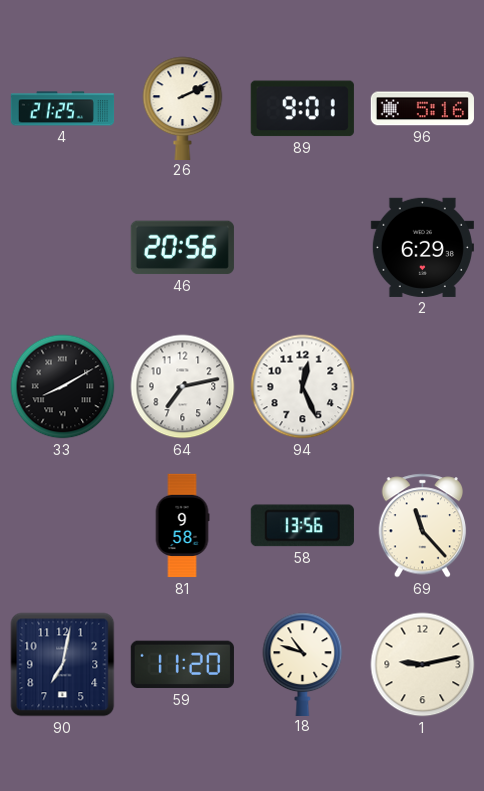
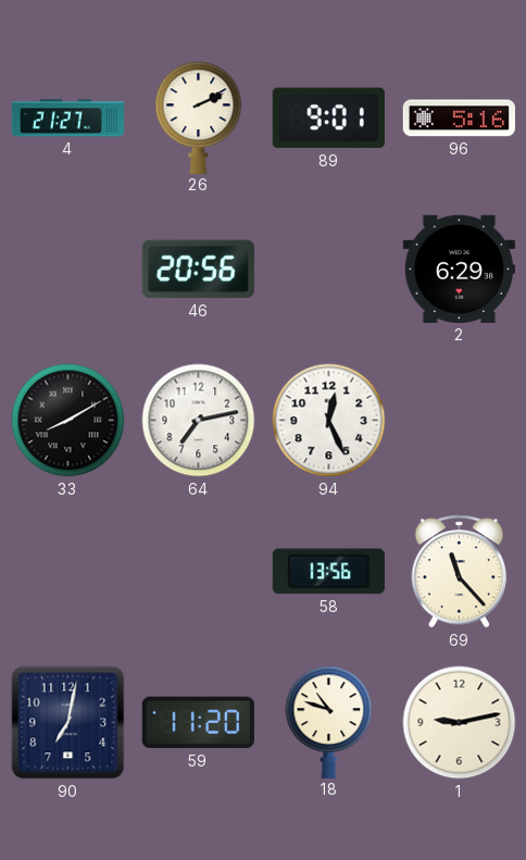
4: 21:25 -> 21:27
81: 9:58 -> none
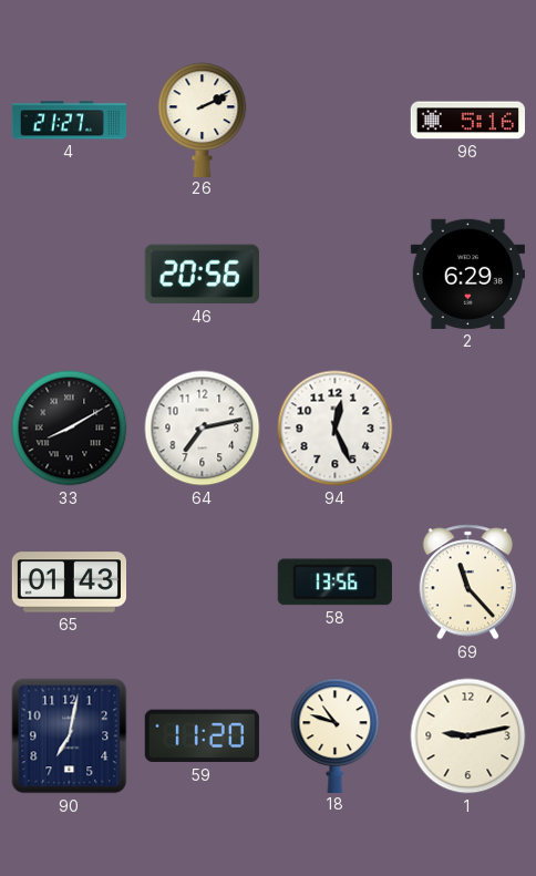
89: 9:01 -> none
65: none -> 01:43
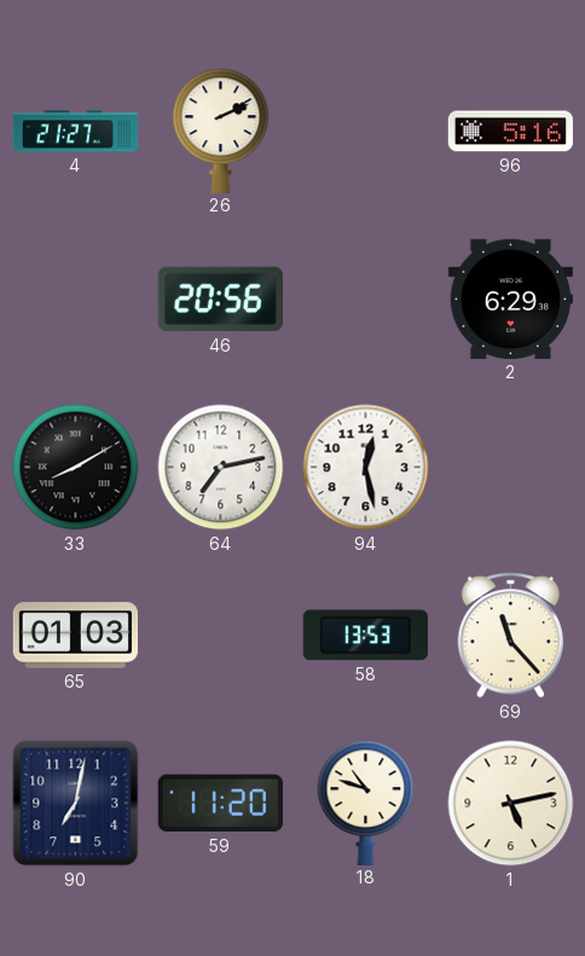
94: 12:26 -> 12:28
65: 01:43 -> 01:03
58: 13:56 -> 13:53
1: 9:13 -> 5:13
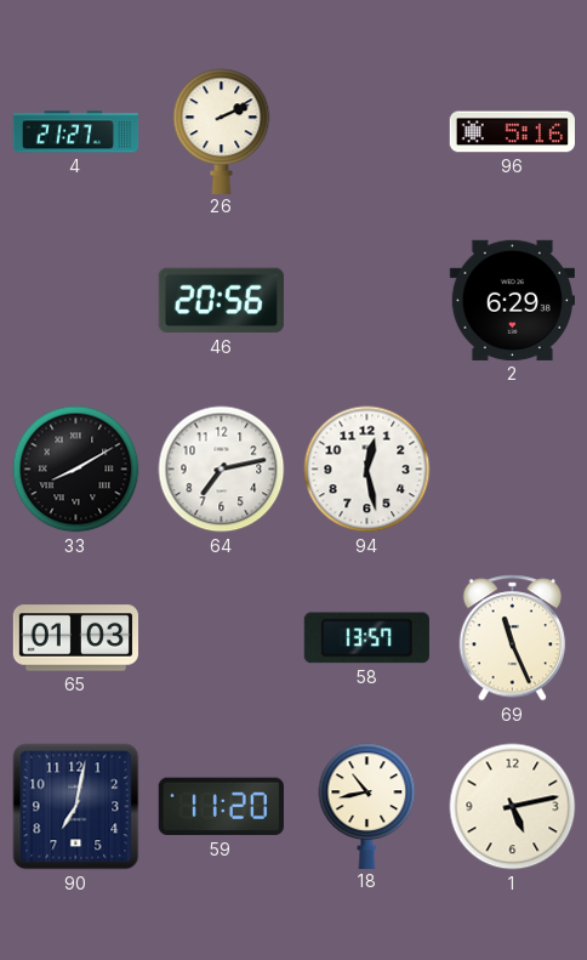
58: 13:53 -> 13:57
69: 11:23 -> 11:26
18: 10:48 -> 10:43
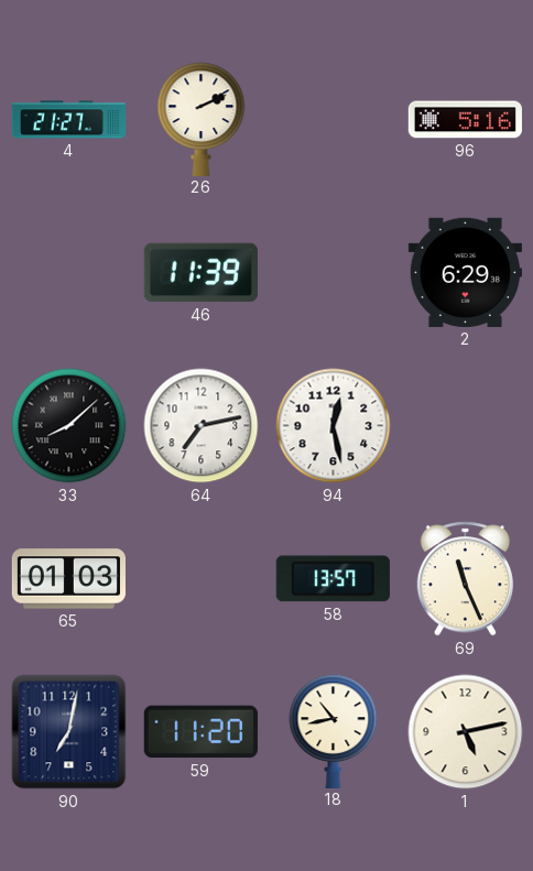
46: 20:56 -> 11:39
33: 8:10 -> 8:08
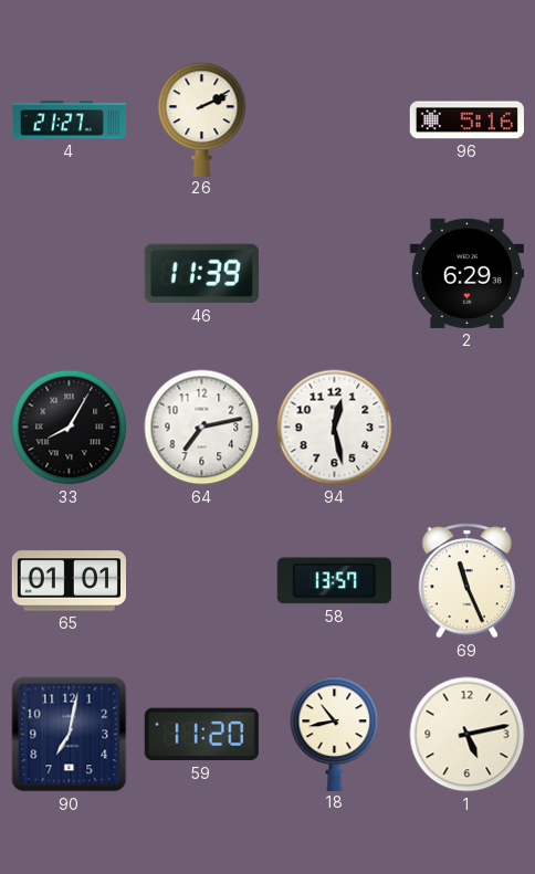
33: 8:08 -> 8:05
65: 01:03 -> 01:01
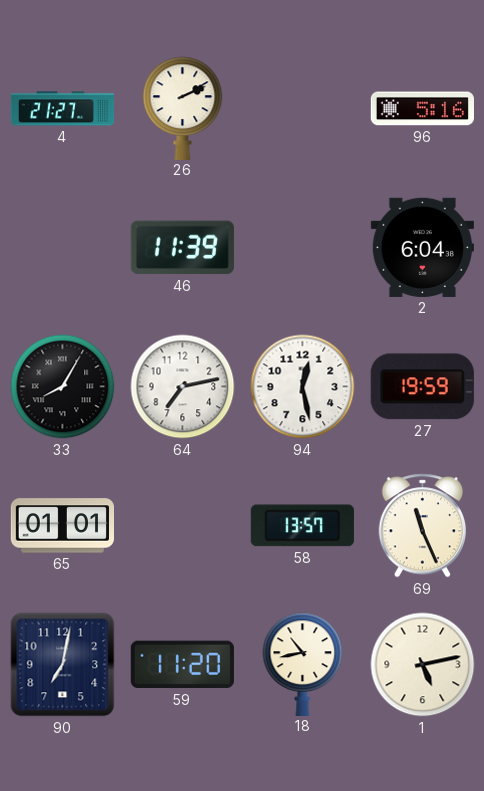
2: 6:29 -> 6:04
27: none -> 19:59
